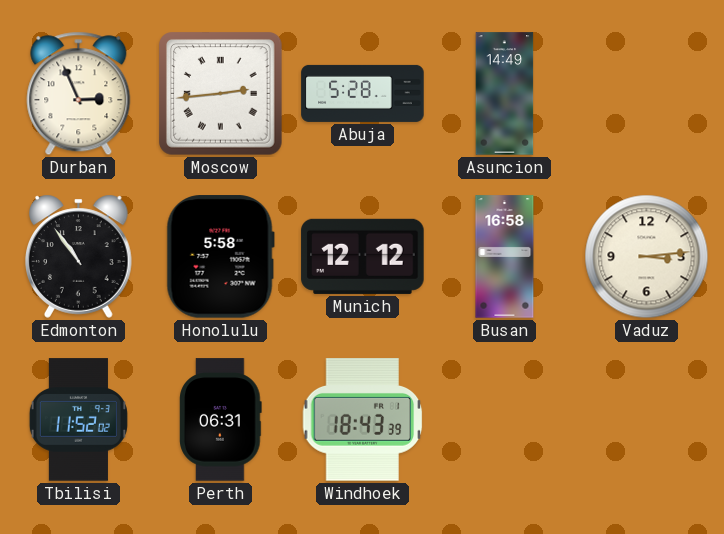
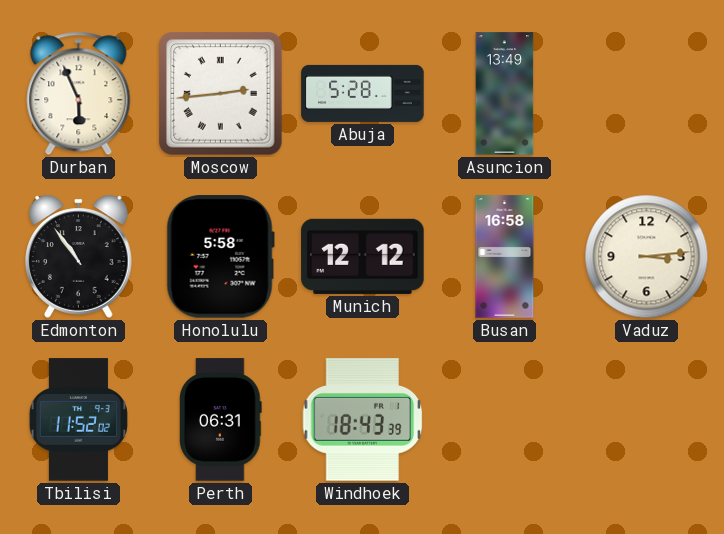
Durban: 2:56 -> 5:56
Asuncion: 14:49 -> 13:49
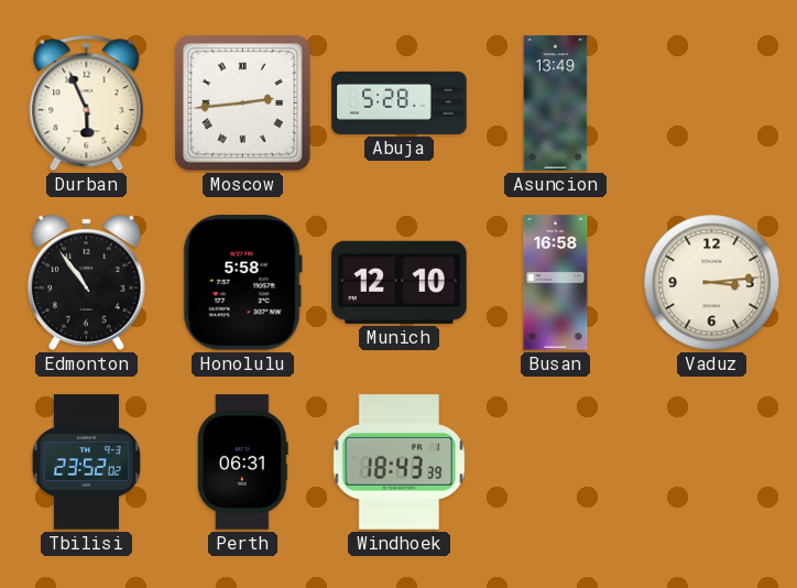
Munich: 12:12 -> 12:10
Tbilisi: 11:52 -> 23:52
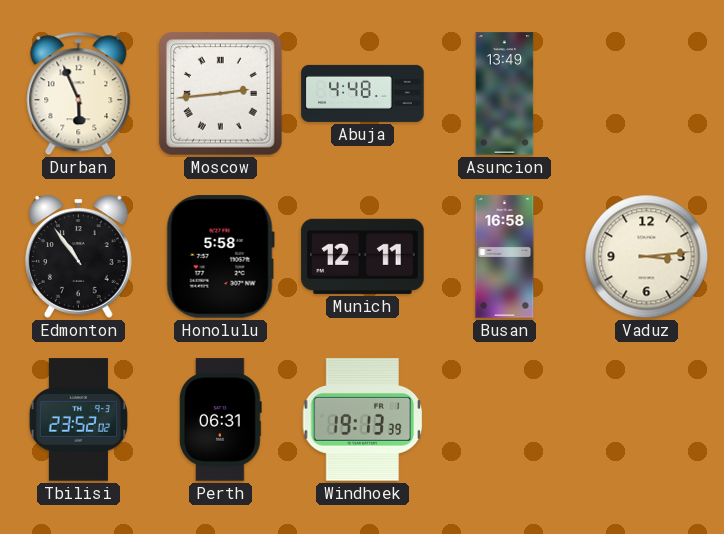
Abuja: 5:28 -> 4:48
Munich: 12:10 -> 12:11
Windhoek: 18:43 -> 19:13
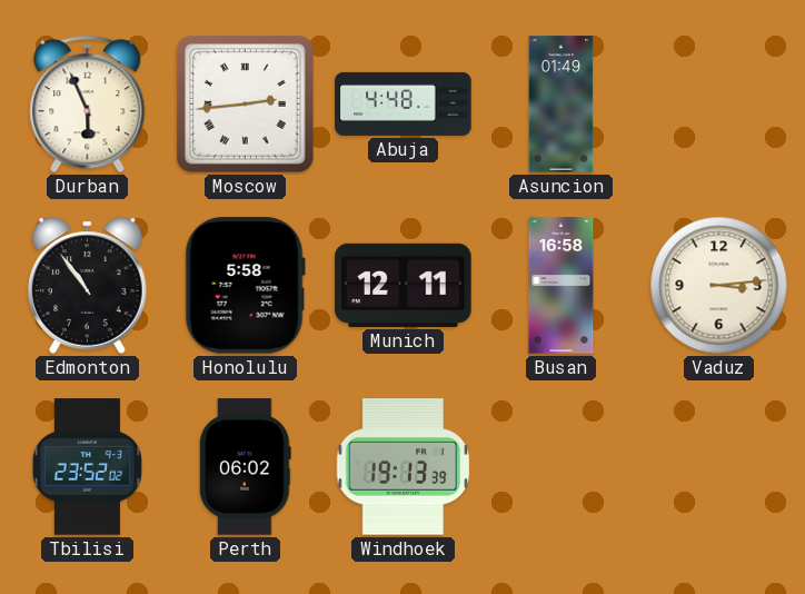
Asuncion: 13:49 -> 01:49
Perth: 06:31 -> 06:02
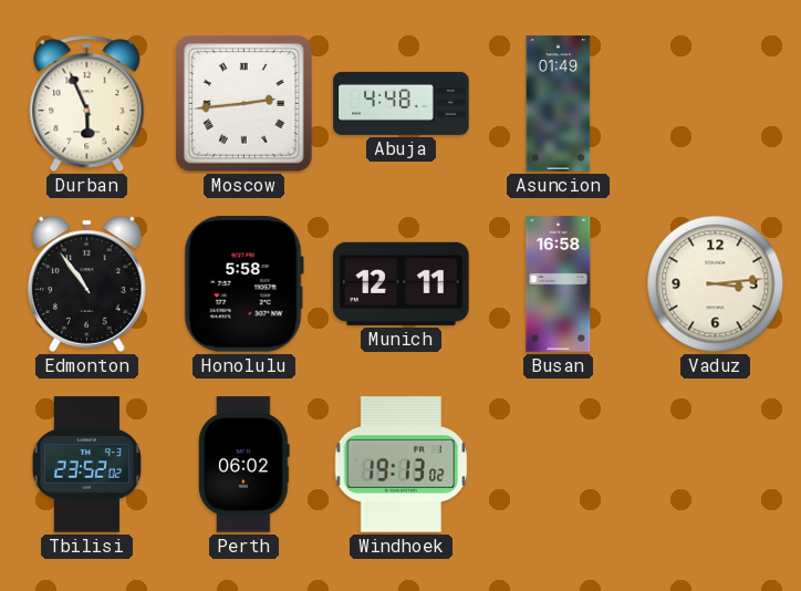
Windhoek: 19:13:39 -> 19:13:02
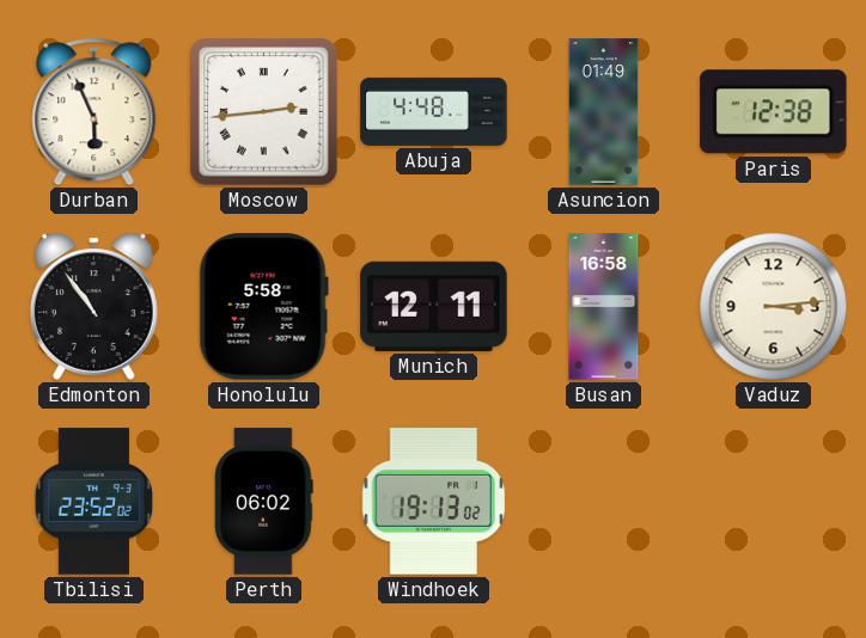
Paris: none -> 12:38
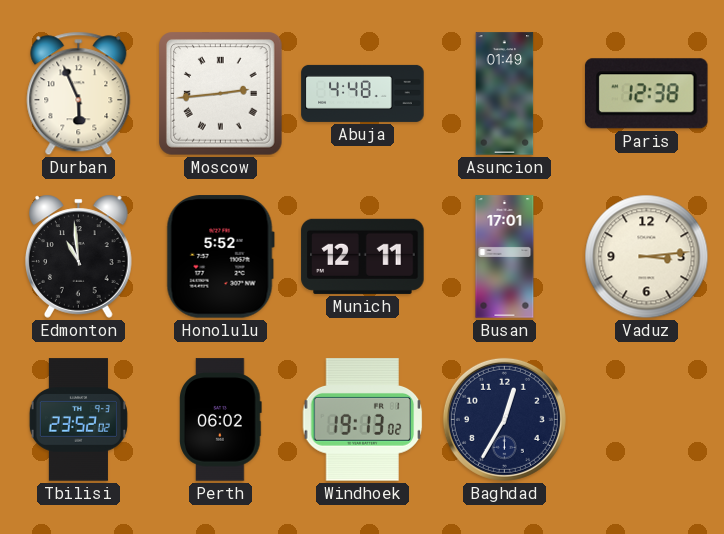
Edmonton: 10:54 -> 10:59
Honolulu: 5:58 -> 5:52
Busan: 16:58 -> 17:01
Baghdad: none -> 12:35
